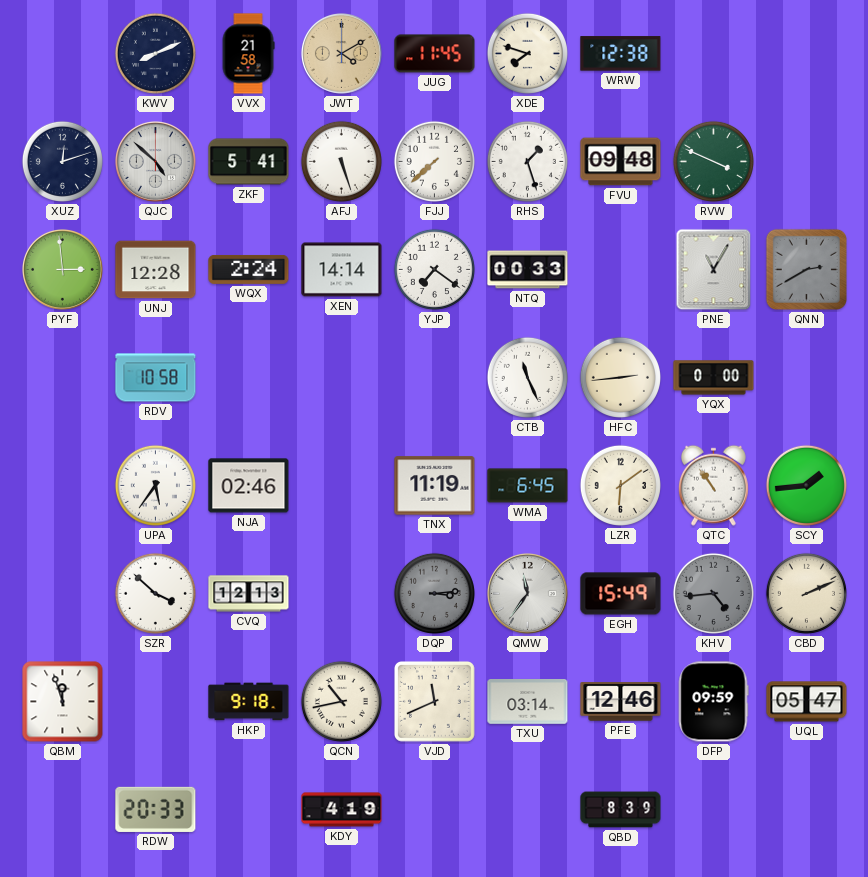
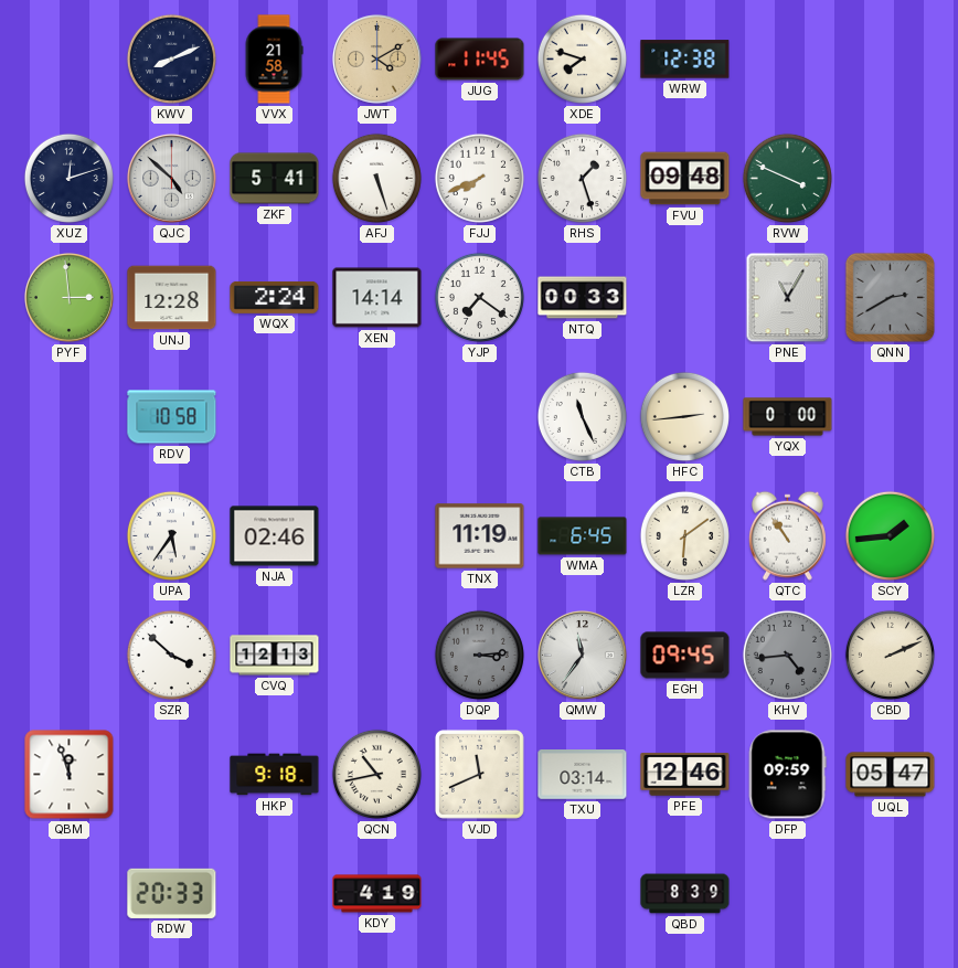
FJJ: 7:38 -> 7:41
EGH: 15:49 -> 09:45
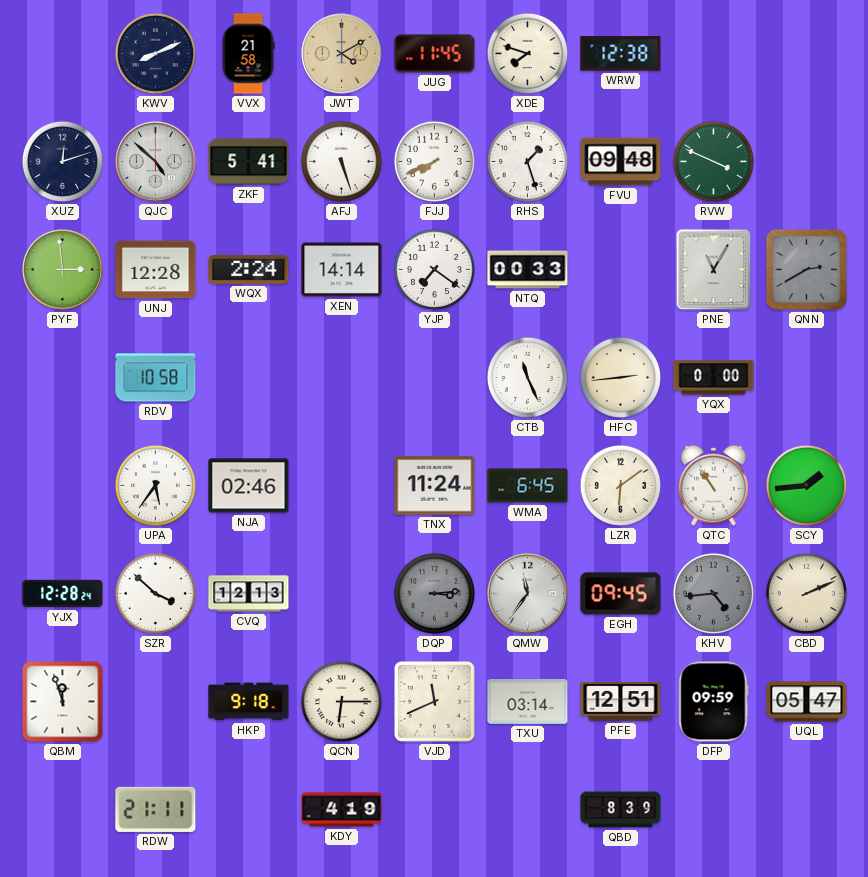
TNX: 11:19 -> 11:24
YJX: none -> 12:28
QCN: 10:43 -> 6:15
PFE: 12:46 -> 12:51
RDW: 20:33 -> 21:11
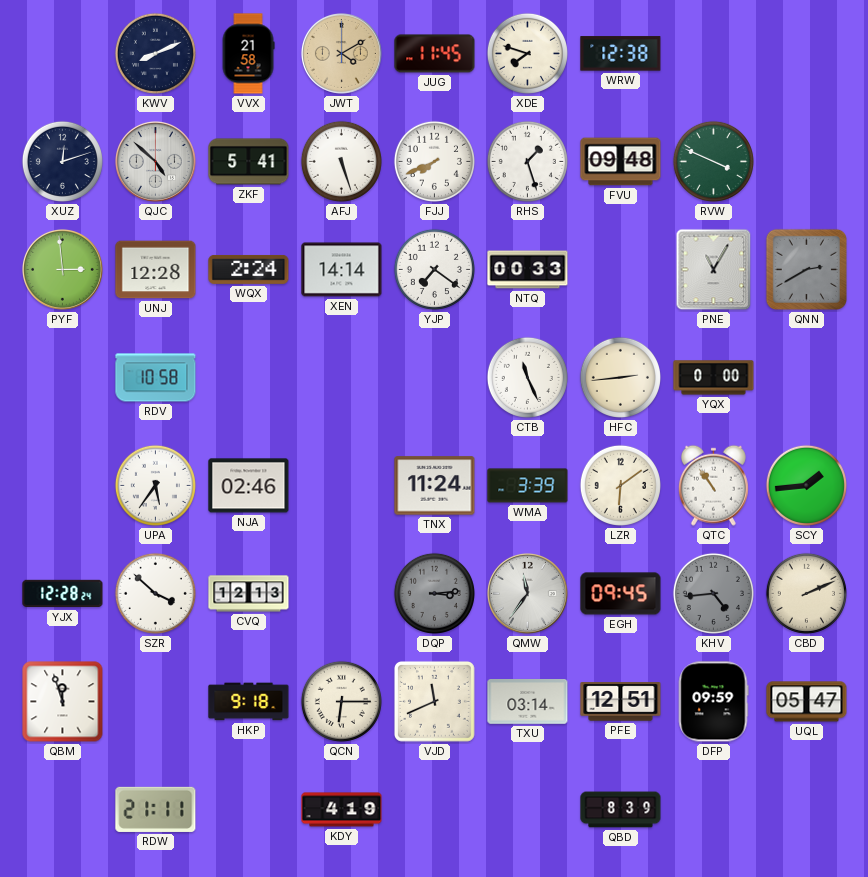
WMA: 6:45 -> 3:39
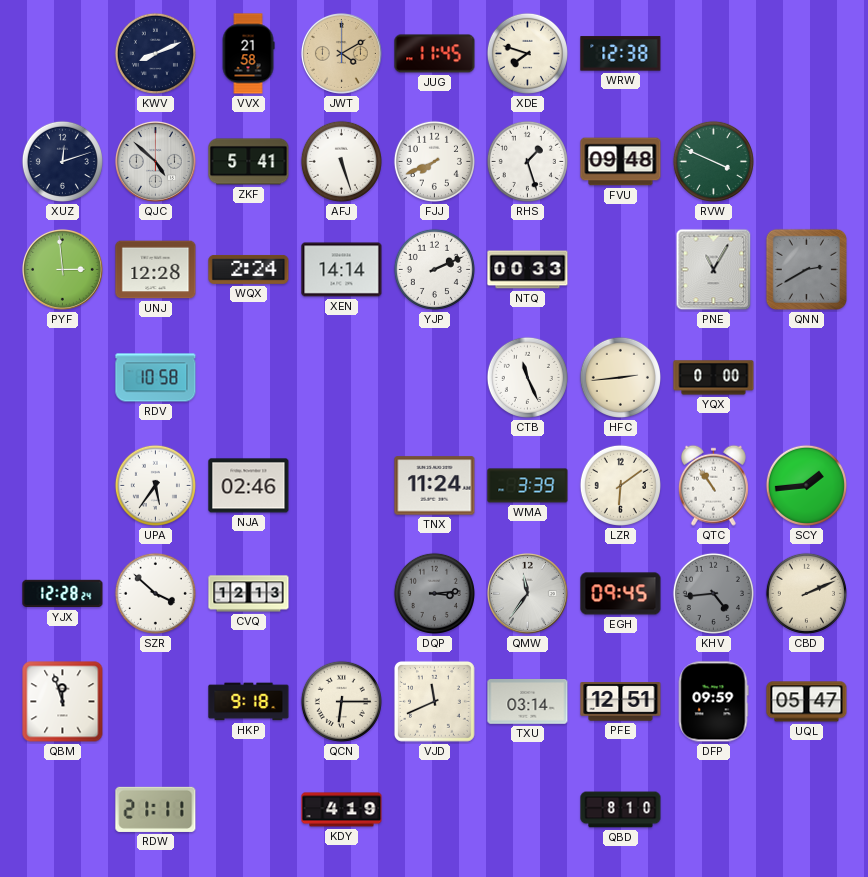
YJP: 7:21 -> 2:11
QBD: 8:39 -> 8:10
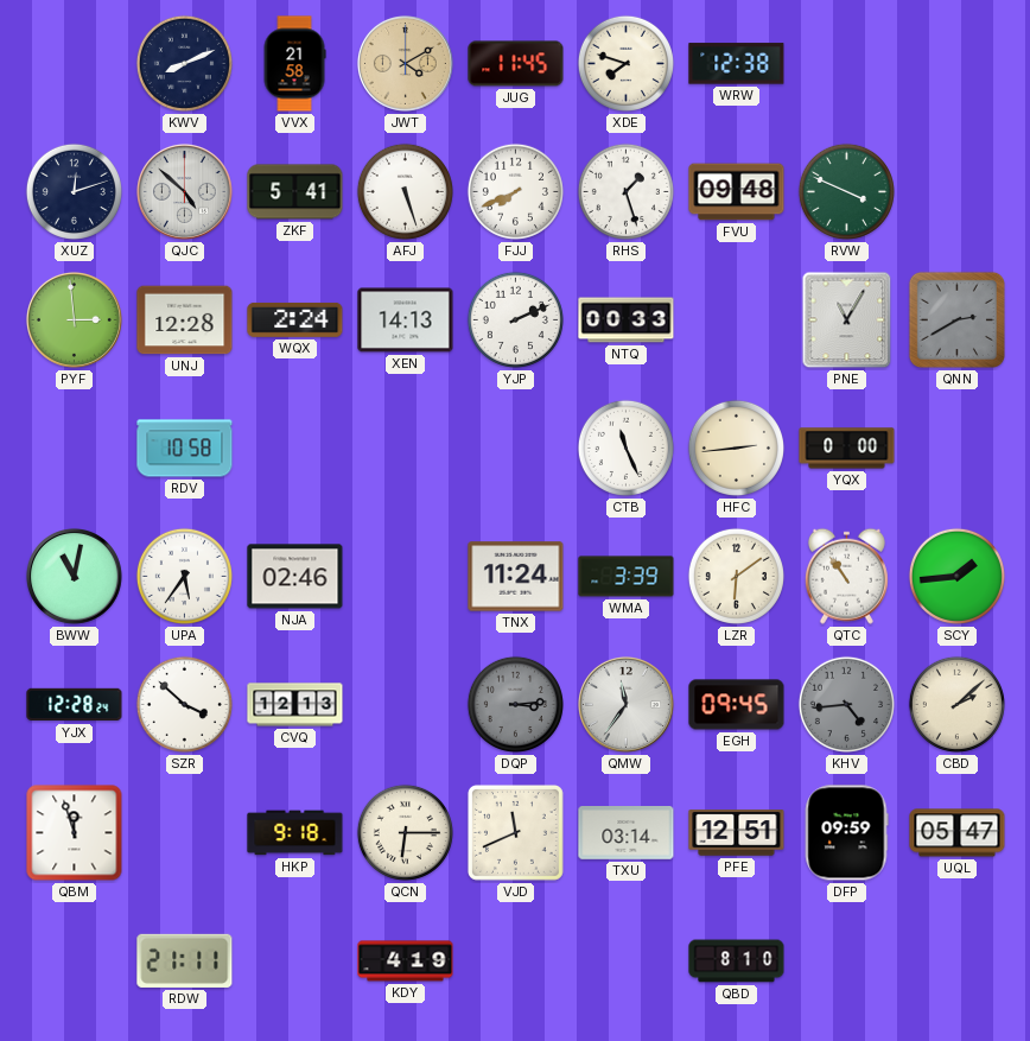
XEN: 14:14 -> 14:13
BWW: none -> 11:02
CBD: 2:11 -> 2:08
